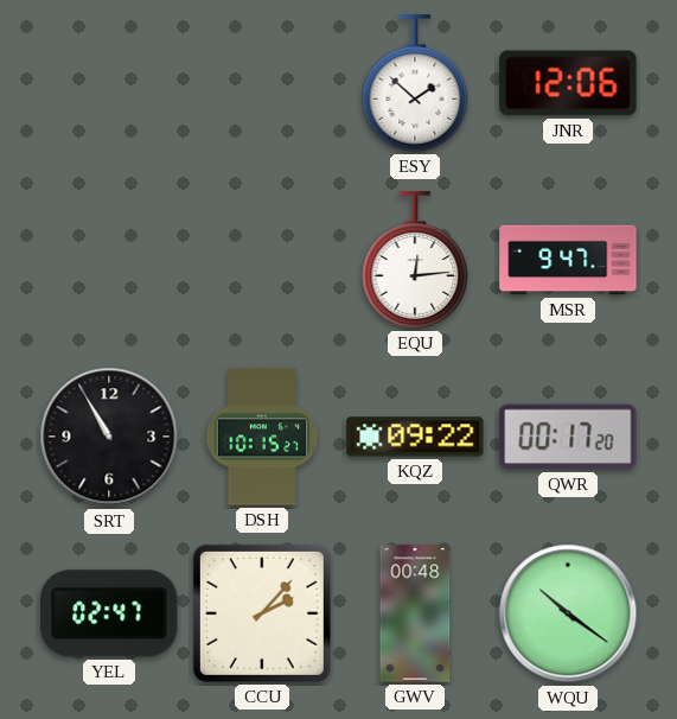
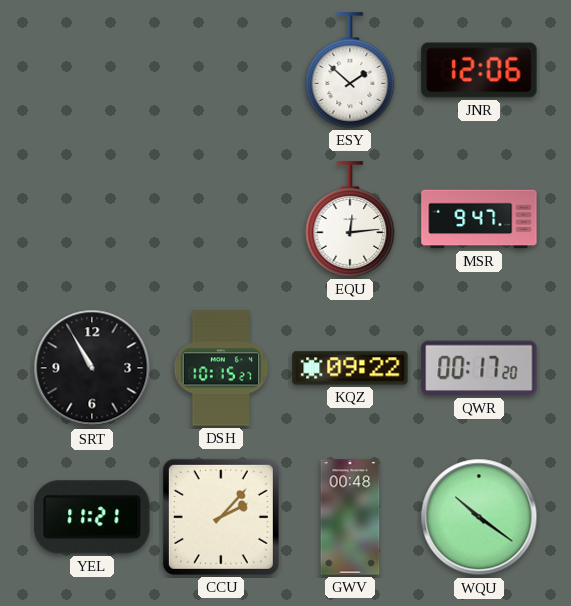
YEL: 02:47 -> 11:21
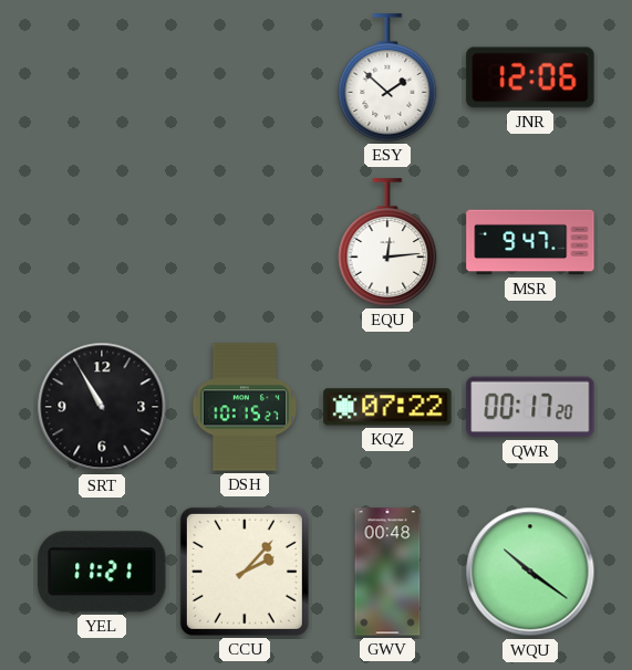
KQZ: 09:22 -> 07:22
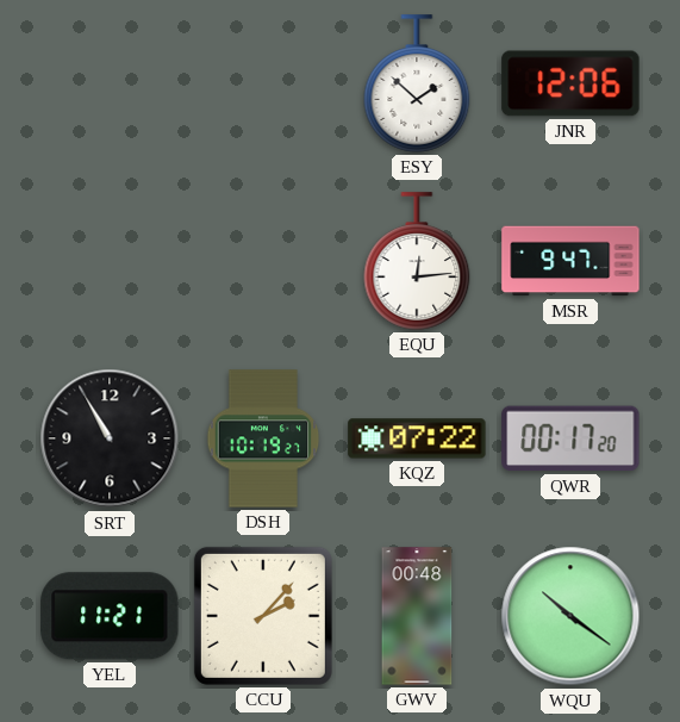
DSH: 10:15 -> 10:19
